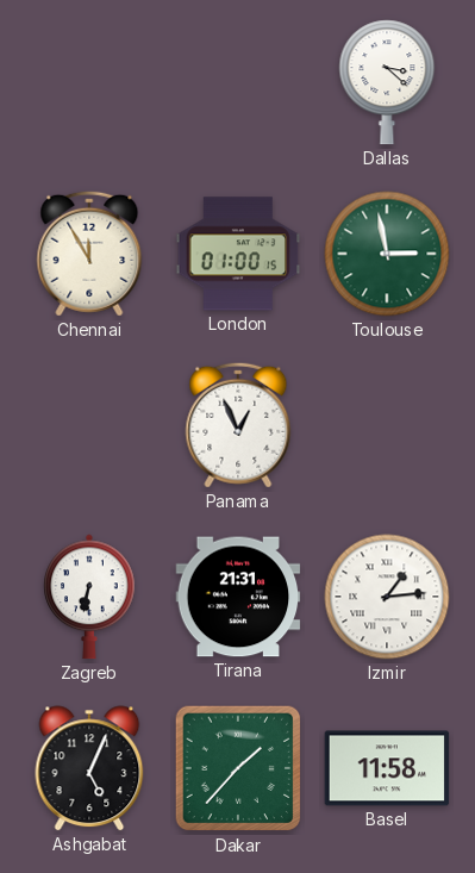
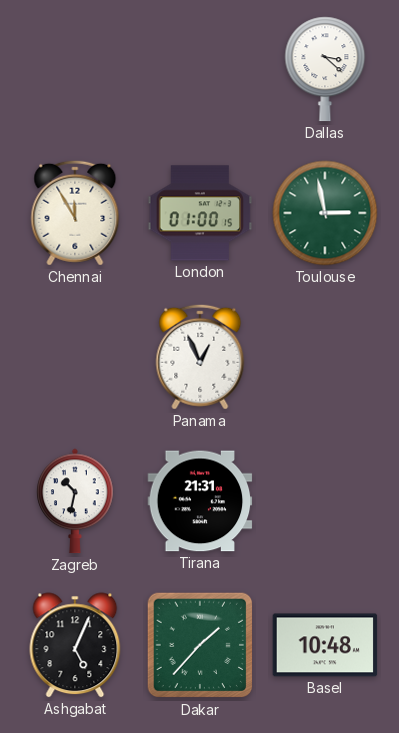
Zagreb: 6:32 -> 10:32
Izmir: 1:14 -> none
Basel: 11:58 -> 10:48
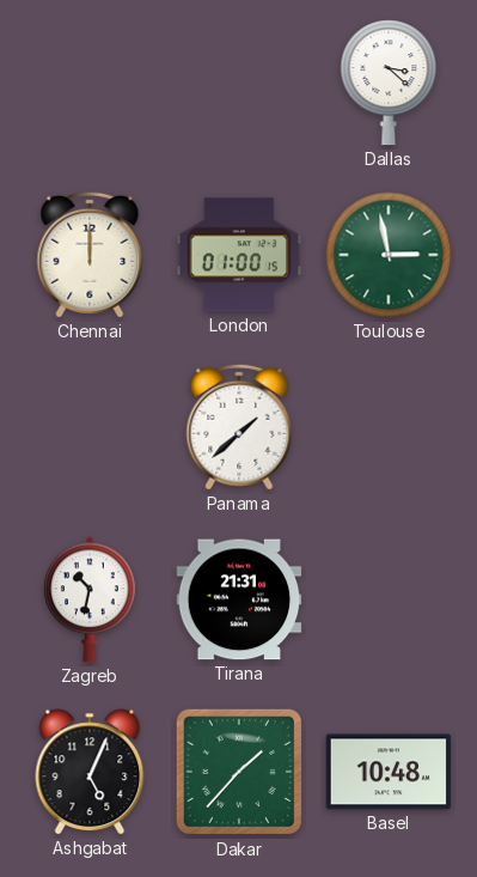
Chennai: 11:55 -> 12:00
Panama: 12:56 -> 1:38
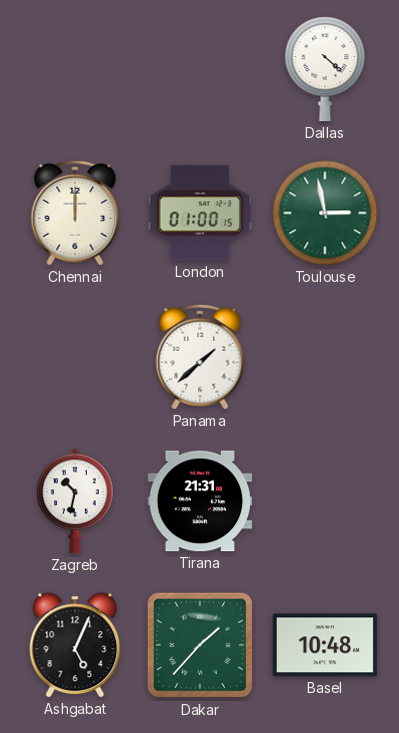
Dallas: 3:22 -> 4:22
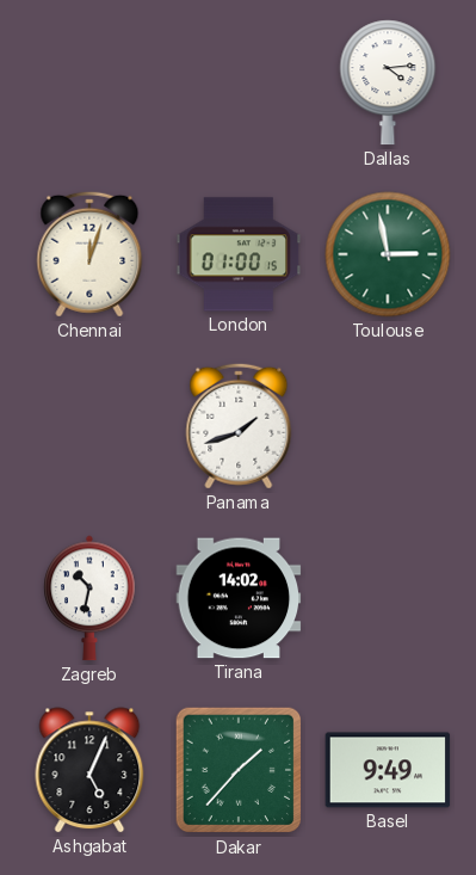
Dallas: 4:22 -> 4:14
Chennai: 12:00 -> 12:03
Panama: 1:38 -> 1:42
Tirana: 21:31 -> 14:02
Basel: 10:48 -> 9:49
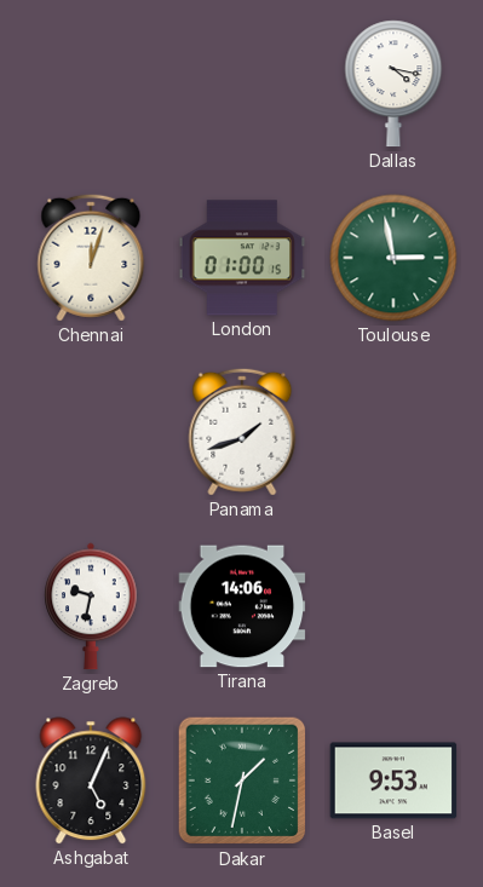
Dallas: 4:14 -> 4:17
Zagreb: 10:32 -> 9:32
Tirana: 14:02 -> 14:06
Dakar: 1:37 -> 1:32
Basel: 9:49 -> 9:53
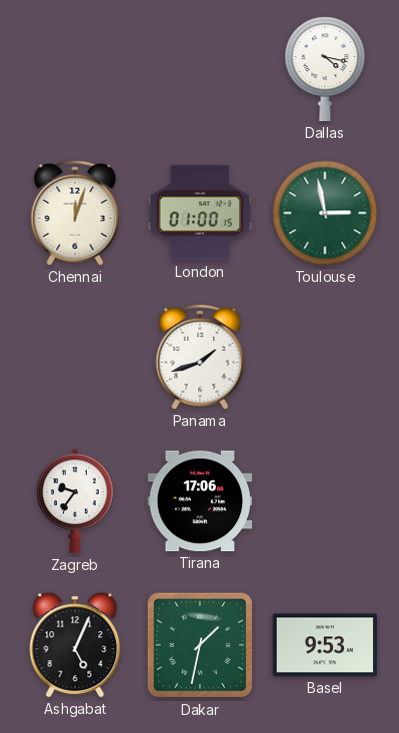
Zagreb: 9:32 -> 9:36
Tirana: 14:06 -> 17:06
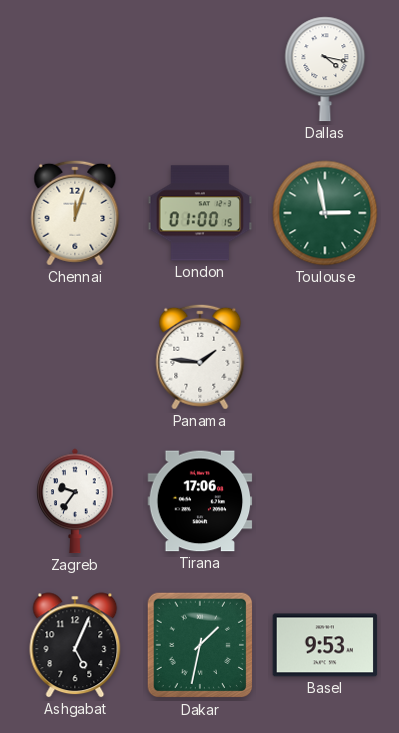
Panama: 1:42 -> 1:46
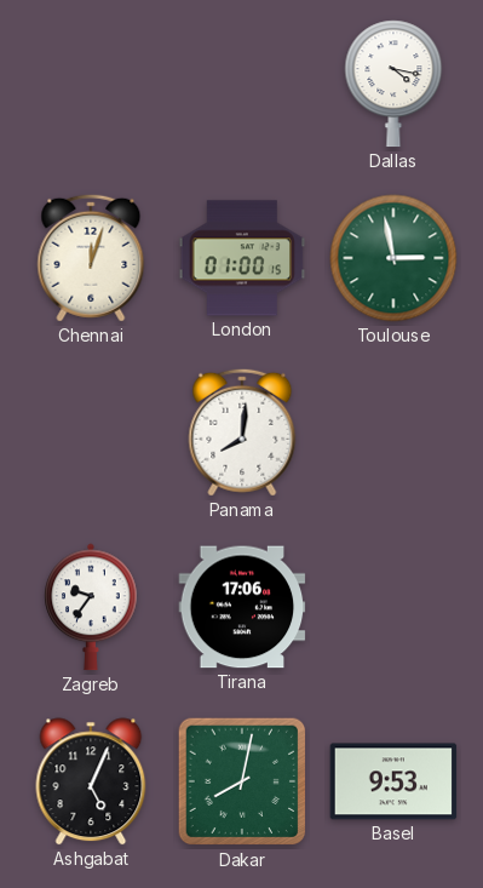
Panama: 1:46 -> 8:01
Dakar: 1:32 -> 8:02
